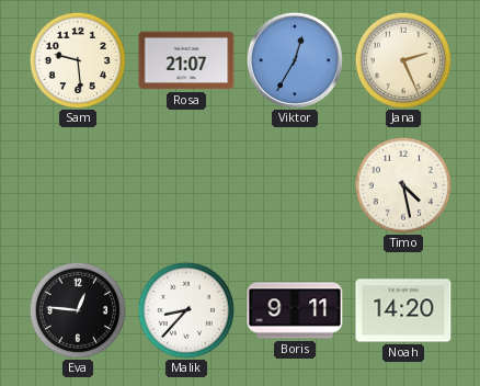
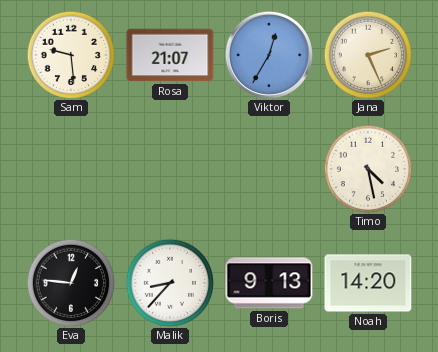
Boris: 9:11 -> 9:13
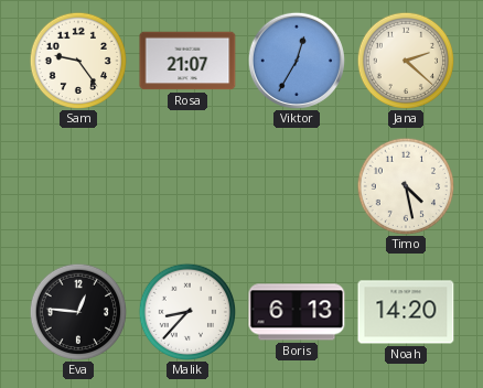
Sam: 9:29 -> 9:24
Jana: 2:26 -> 2:22
Boris: 9:13 -> 6:13
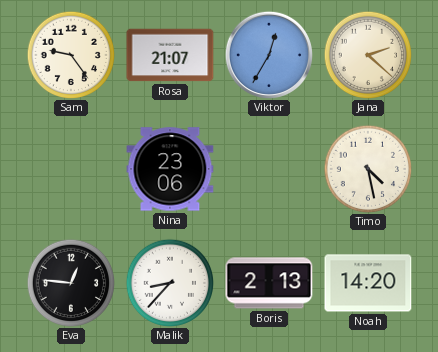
Nina: none -> 23:06
Boris: 6:13 -> 2:13
